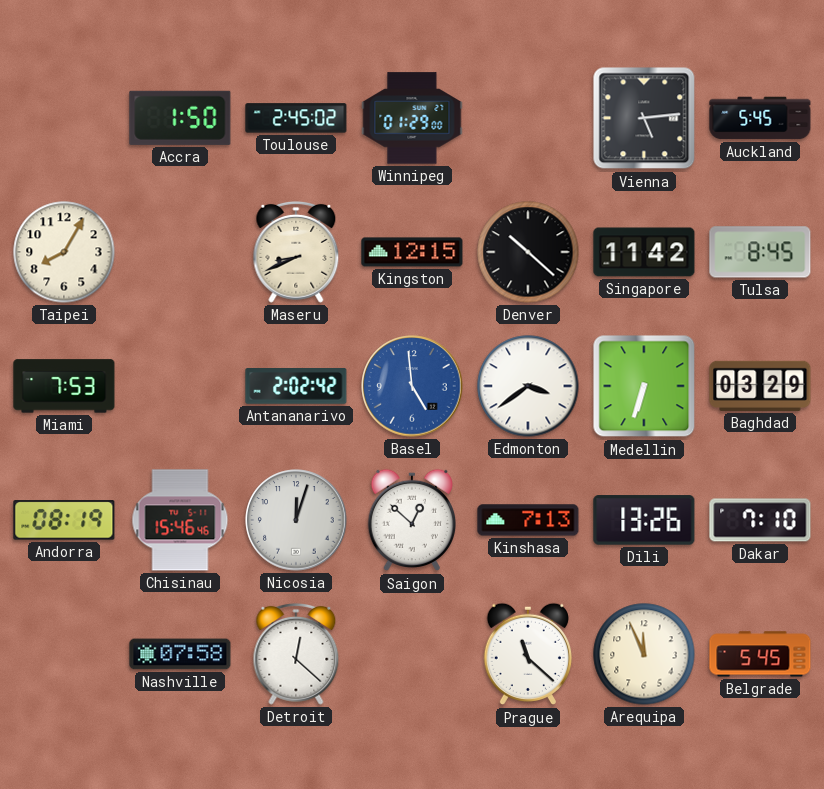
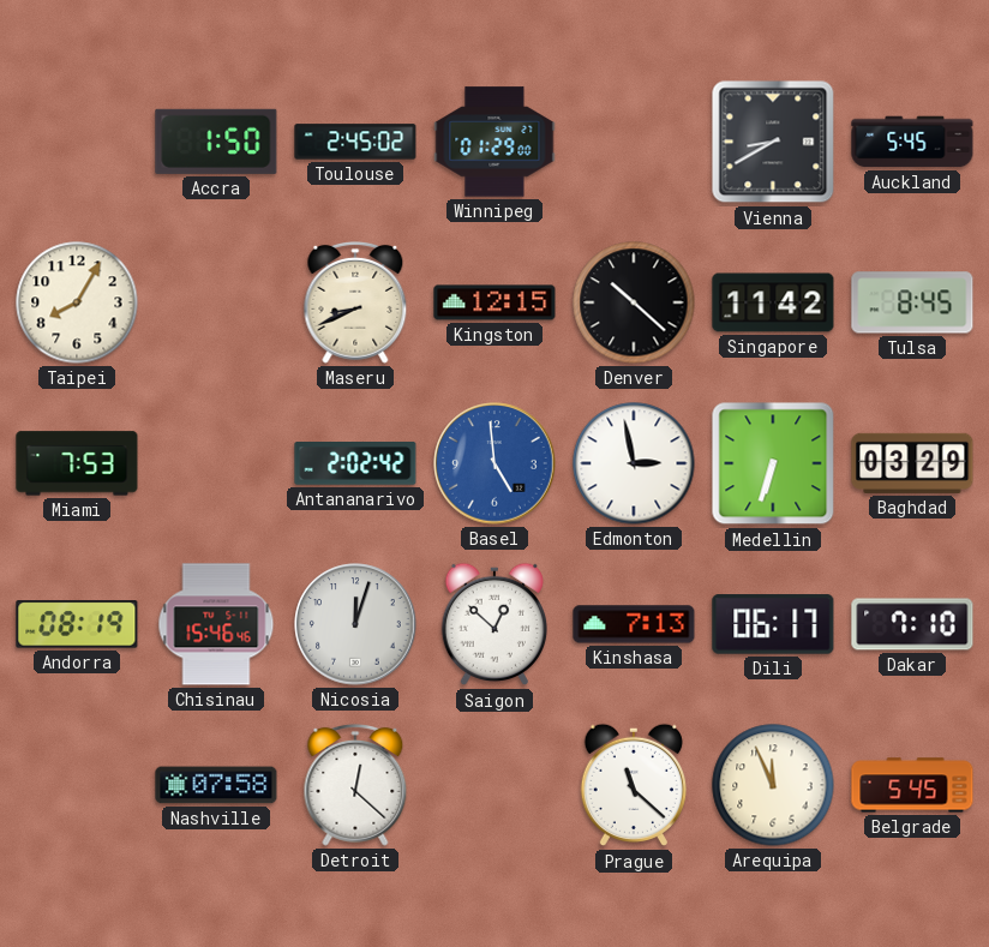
Vienna: 5:14 -> 8:40
Edmonton: 3:39 -> 2:58
Dili: 13:26 -> 06:17
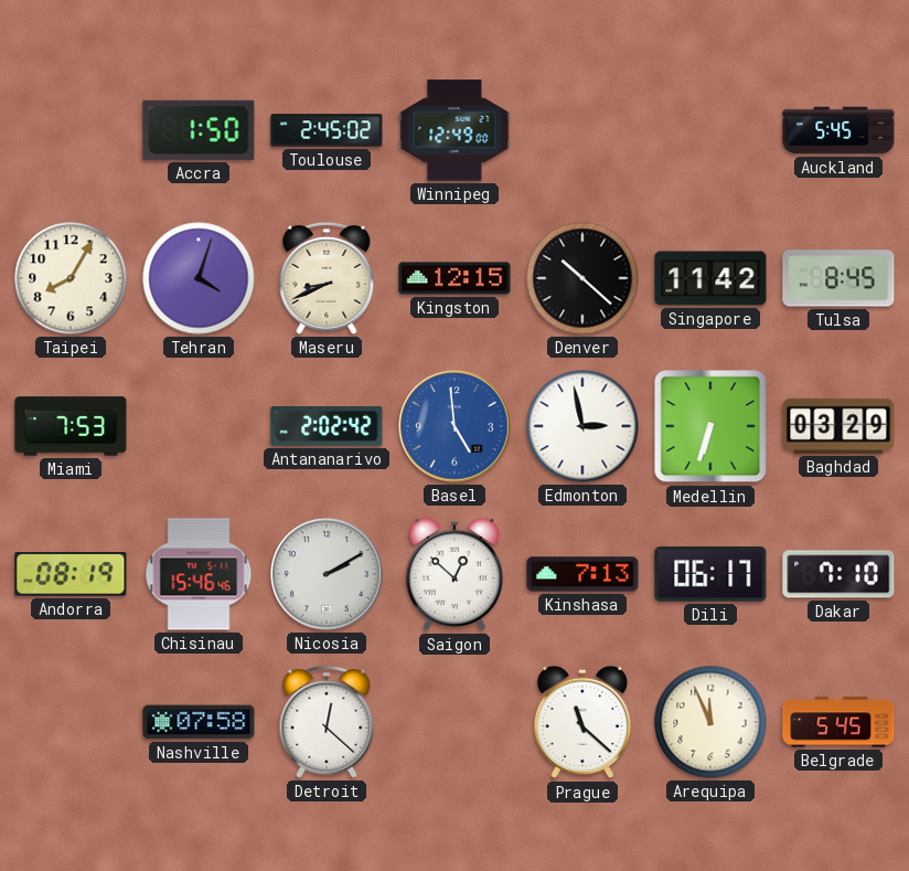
Winnipeg: 01:29 -> 12:49
Vienna: 8:40 -> none
Tehran: none -> 4:03
Nicosia: 12:03 -> 2:10
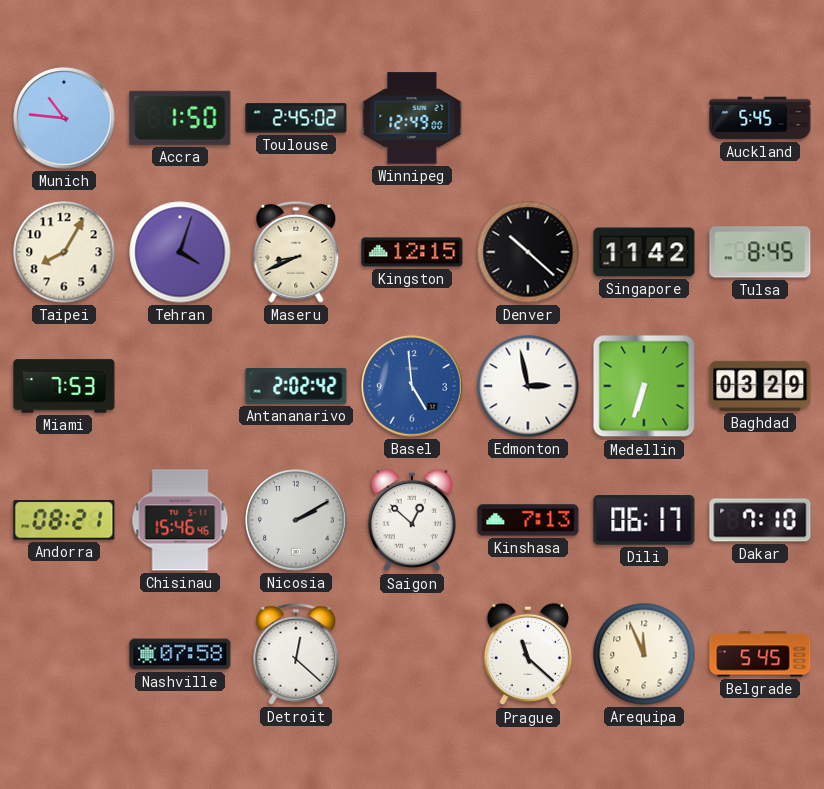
Munich: none -> 10:46
Andorra: 08:19 -> 08:21
